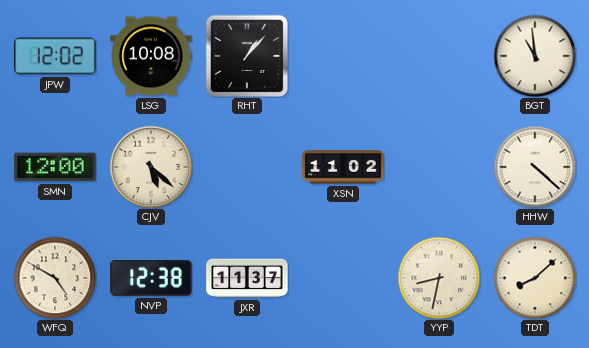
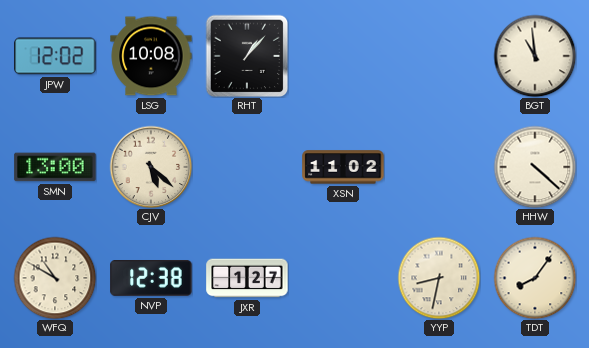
SMN: 12:00 -> 13:00
WFQ: 4:50 -> 10:50
JXR: 11:37 -> 1:27
TDT: 8:08 -> 8:06
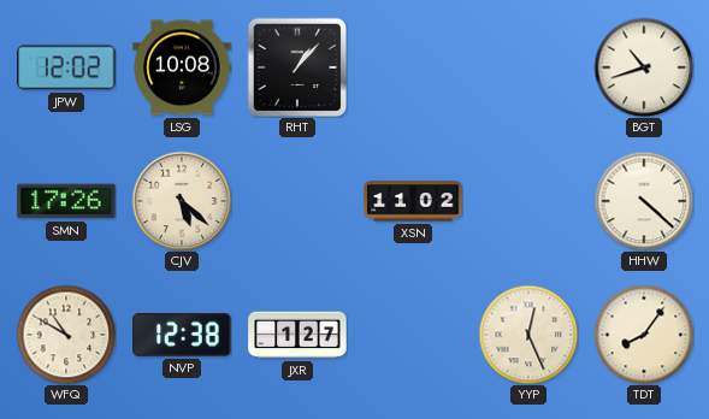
BGT: 10:59 -> 10:42
SMN: 13:00 -> 17:26
YYP: 8:32 -> 12:26
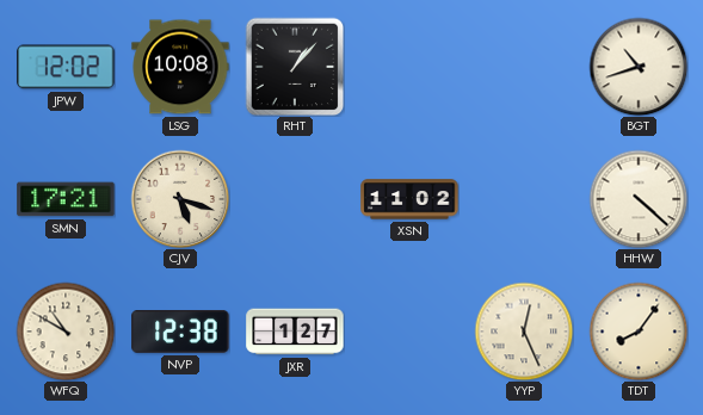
SMN: 17:26 -> 17:21
CJV: 5:22 -> 5:18
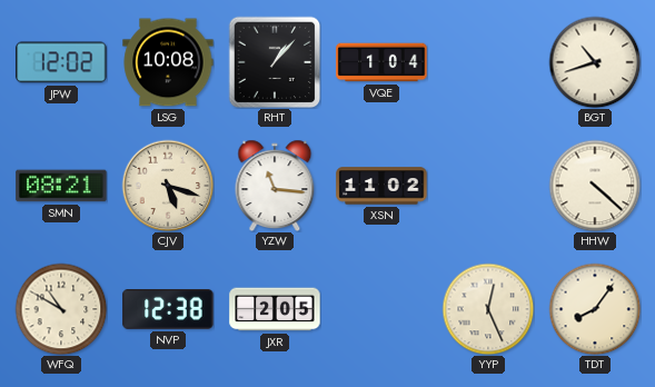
VQE: none -> 1:04
SMN: 17:21 -> 08:21
YZW: none -> 11:16
JXR: 1:27 -> 2:05
